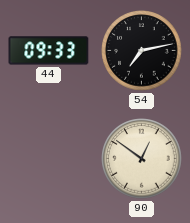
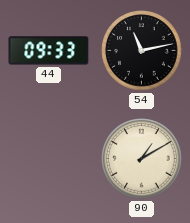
54: 7:13 -> 11:13
90: 12:51 -> 1:10
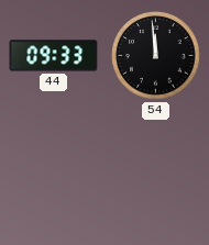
54: 11:13 -> 11:59
90: 1:10 -> none
